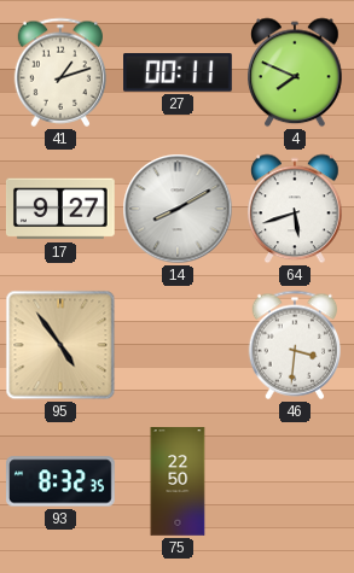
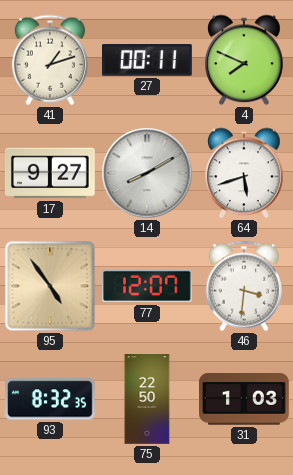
77: none -> 12:07
31: none -> 1:03
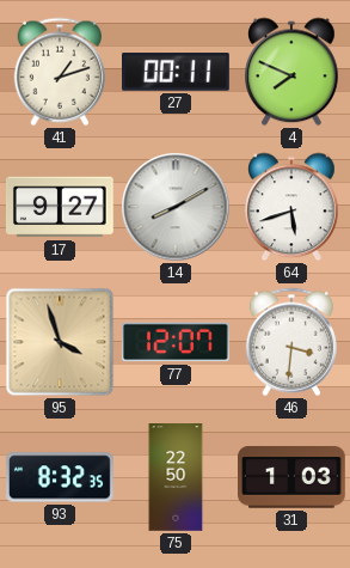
95: 4:54 -> 3:57
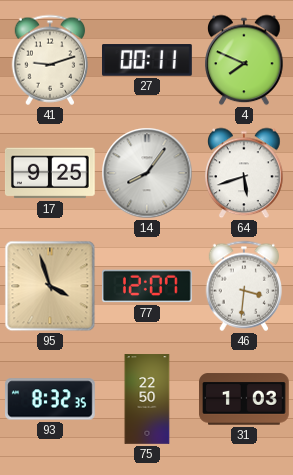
41: 1:12 -> 9:12
17: 9:27 -> 9:25
14: 8:10 -> 8:06
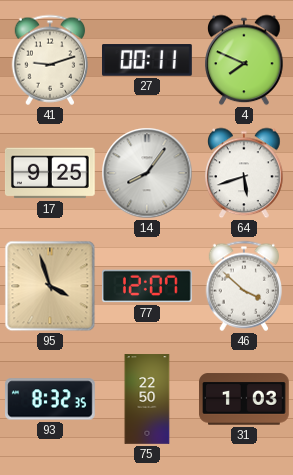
46: 3:31 -> 3:52
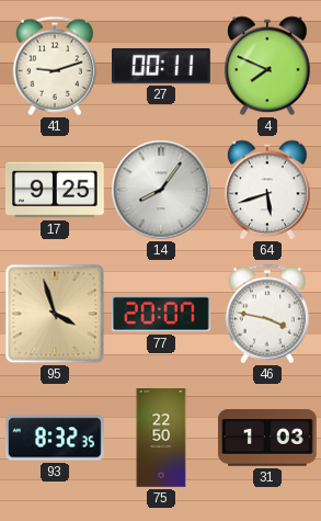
77: 12:07 -> 20:07
46: 3:52 -> 3:47
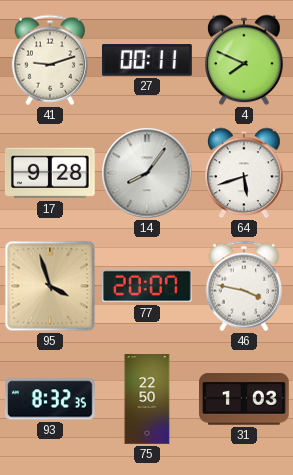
17: 9:25 -> 9:28
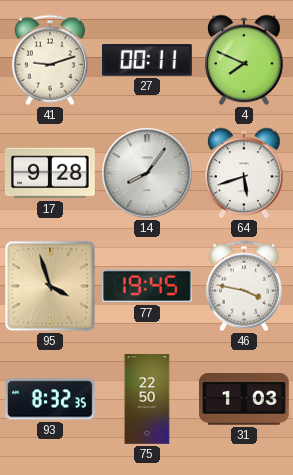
77: 20:07 -> 19:45
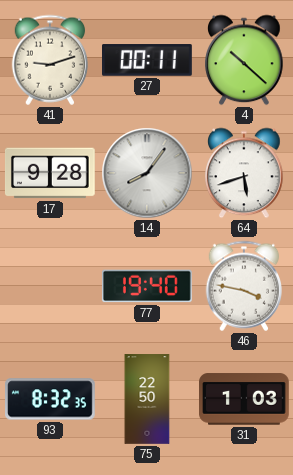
4: 7:49 -> 10:22
95: 3:57 -> none
77: 19:45 -> 19:40
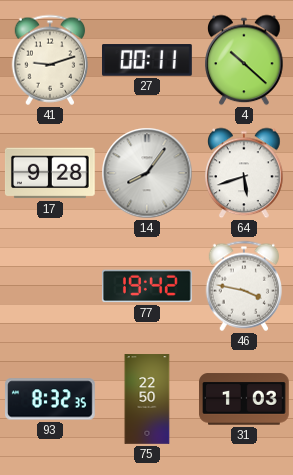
77: 19:40 -> 19:42
